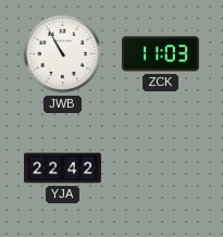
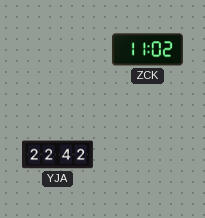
JWB: 10:55 -> none
ZCK: 11:03 -> 11:02
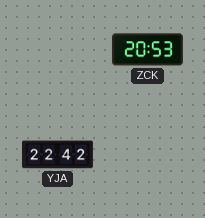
ZCK: 11:02 -> 20:53
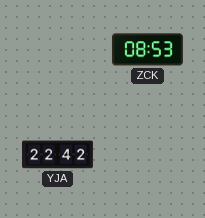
ZCK: 20:53 -> 08:53
